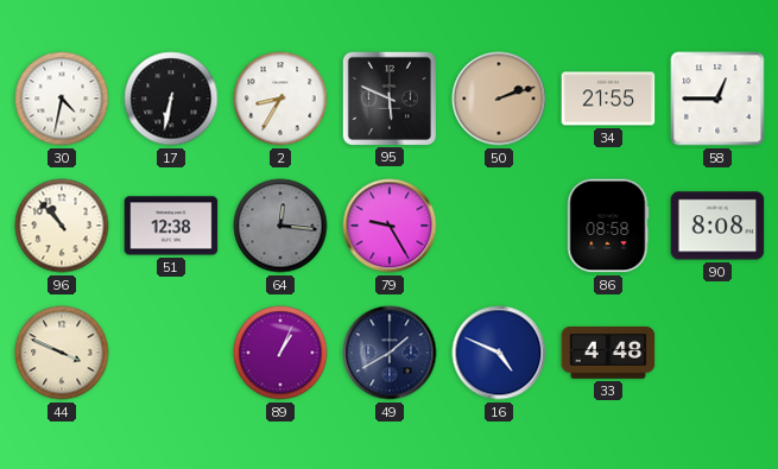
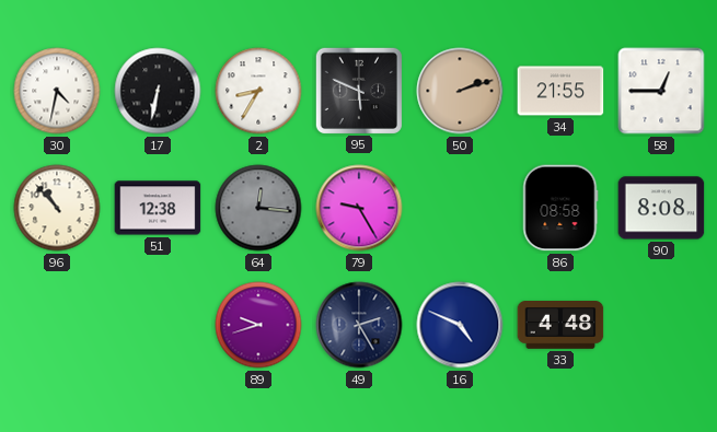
44: 3:49 -> none
89: 1:04 -> 9:42
49: 1:40 -> 2:25
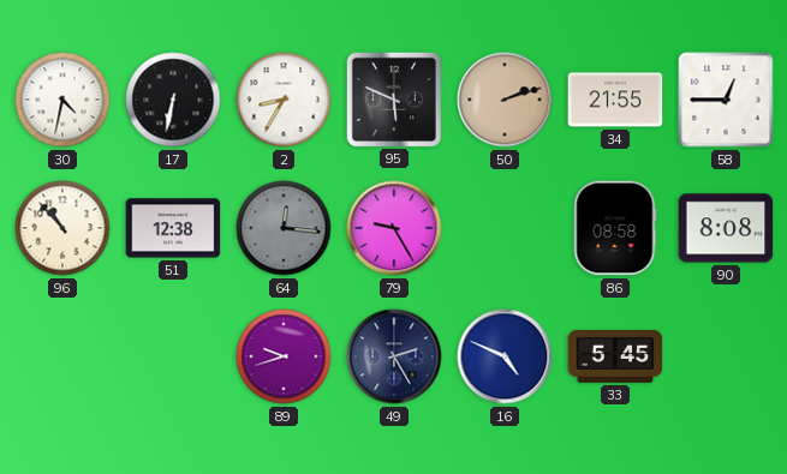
33: 4:48 -> 5:45
